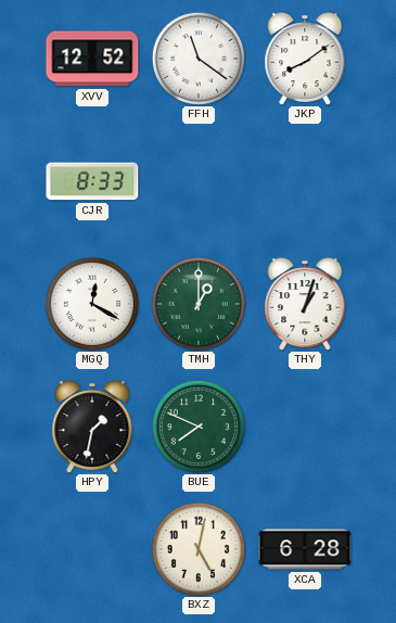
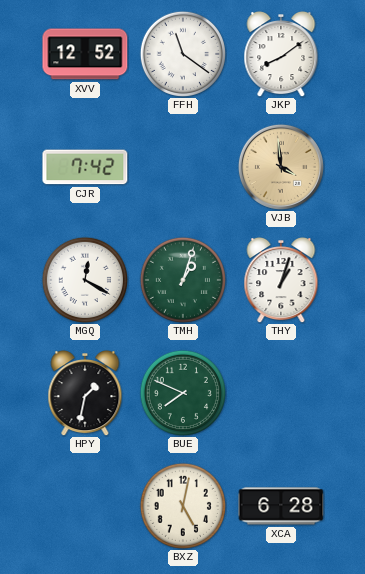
CJR: 8:33 -> 7:42
VJB: none -> 3:59
TMH: 1:00 -> 1:03
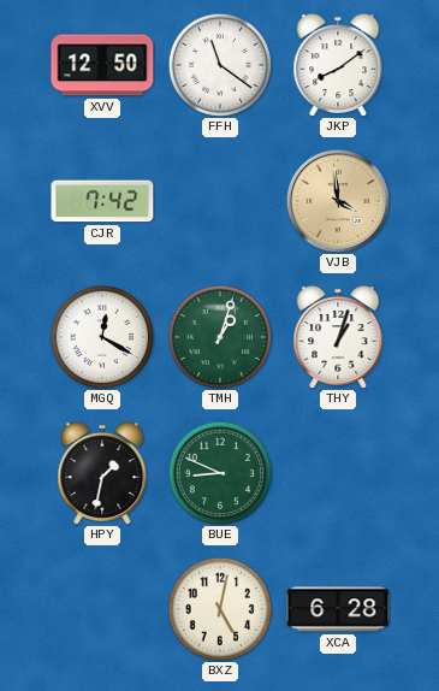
XVV: 12:52 -> 12:50
BUE: 7:49 -> 8:49
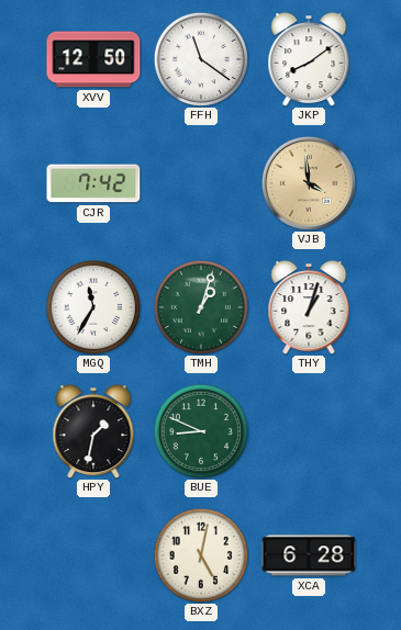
MGQ: 12:20 -> 11:35
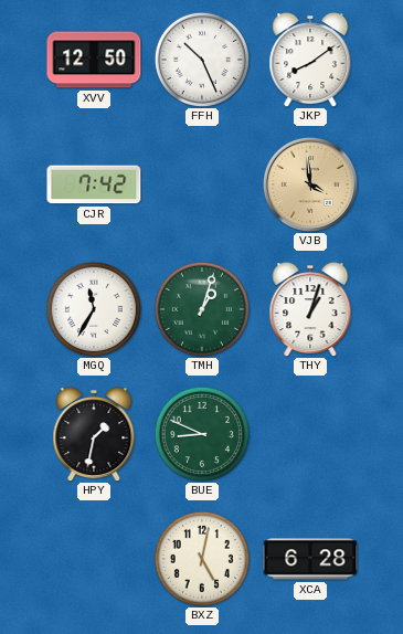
FFH: 11:21 -> 10:26
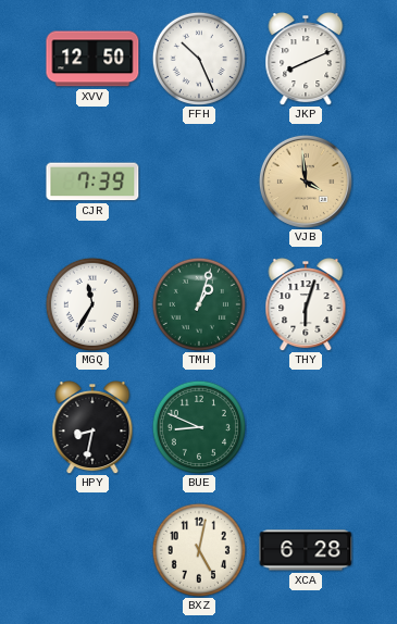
JKP: 8:09 -> 8:11
CJR: 7:42 -> 7:39
THY: 1:03 -> 6:03
HPY: 1:32 -> 8:32
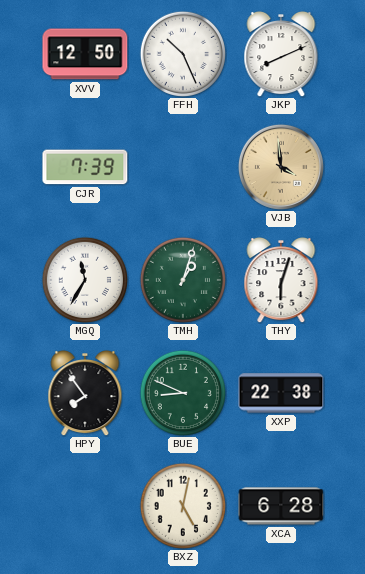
HPY: 8:32 -> 7:54
XXP: none -> 22:38
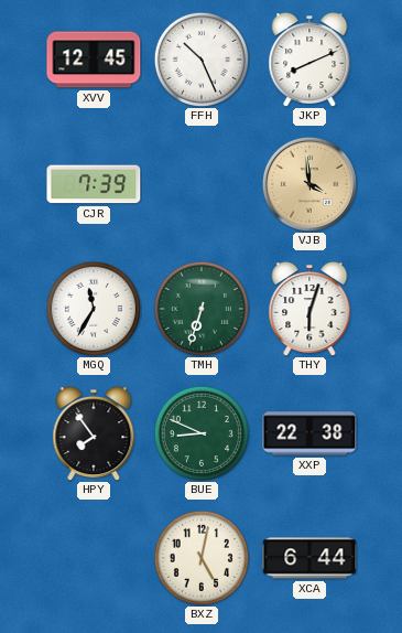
XVV: 12:50 -> 12:45
TMH: 1:03 -> 6:33
XCA: 6:28 -> 6:44
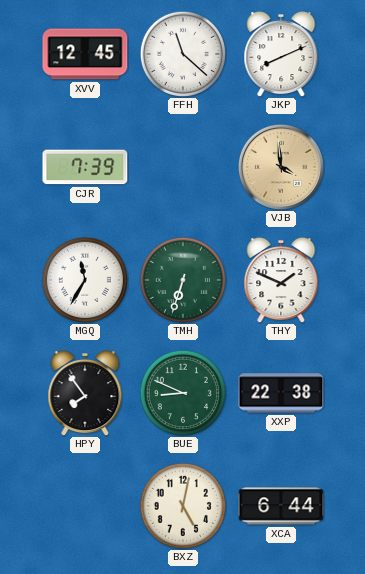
FFH: 10:26 -> 11:22
THY: 6:03 -> 1:49
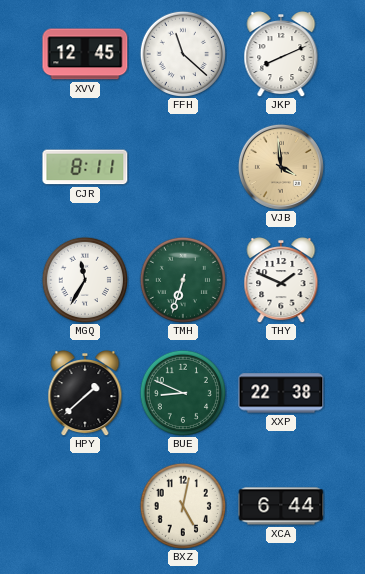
CJR: 7:39 -> 8:11
HPY: 7:54 -> 1:38
